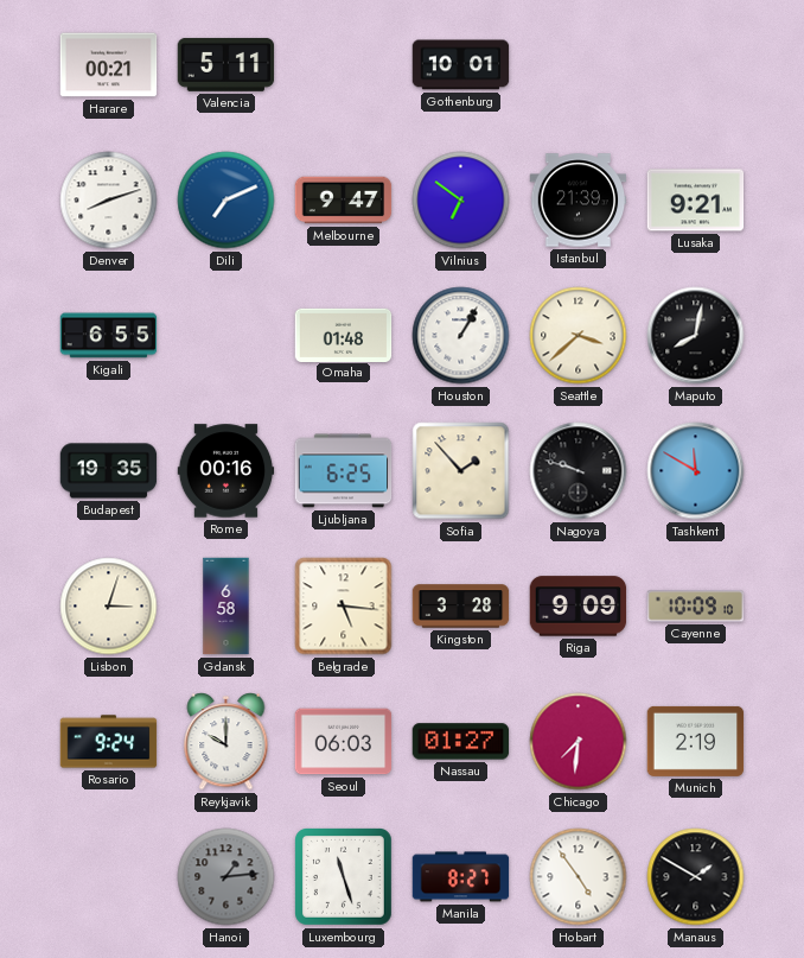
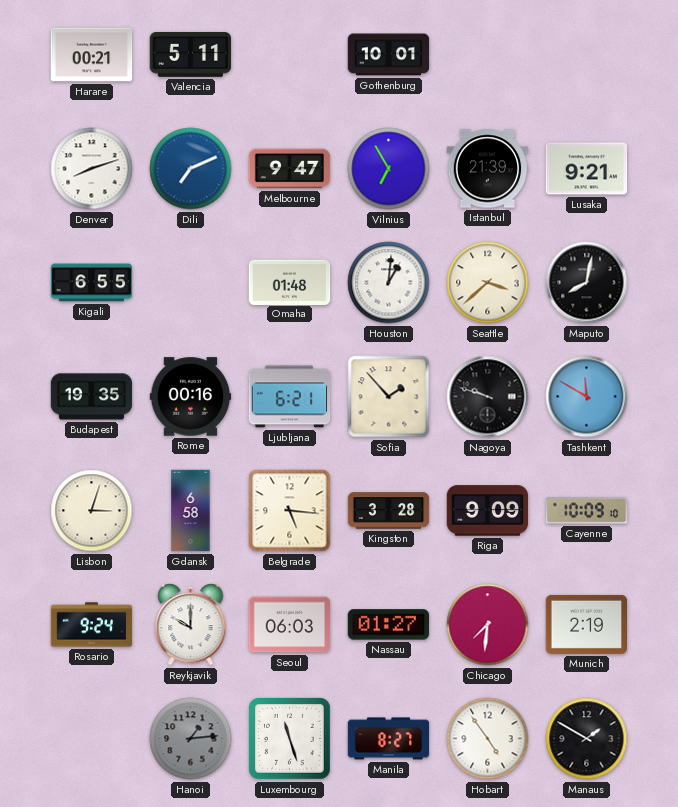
Vilnius: 6:51 -> 6:55
Houston: 1:05 -> 1:01
Ljubljana: 6:25 -> 6:21
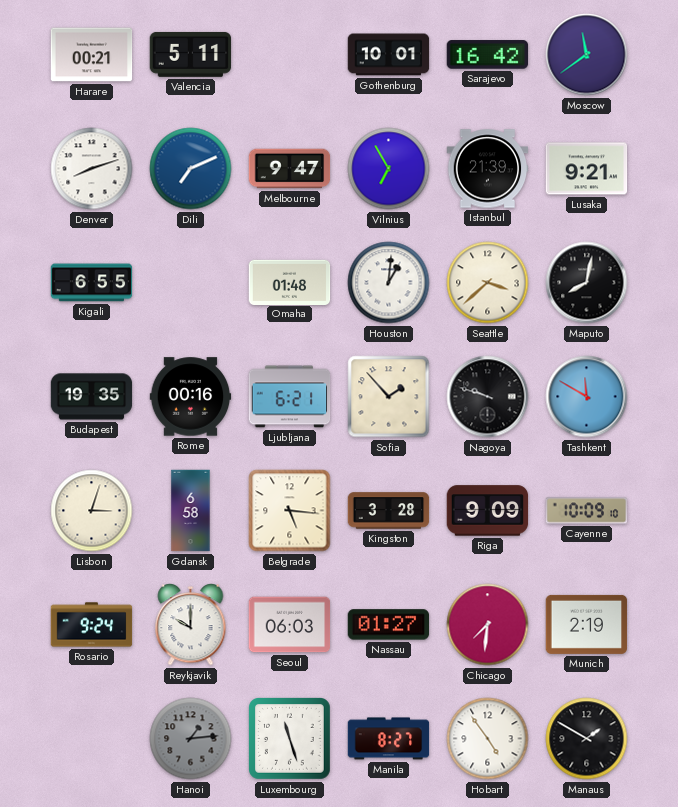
Sarajevo: none -> 16:42
Moscow: none -> 11:39
